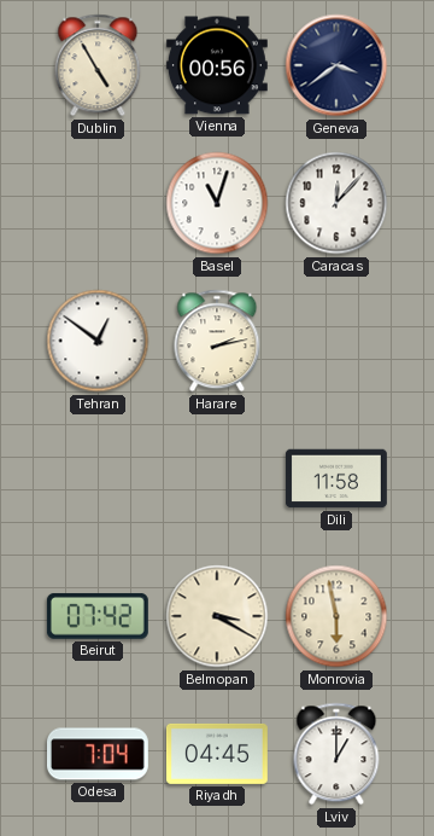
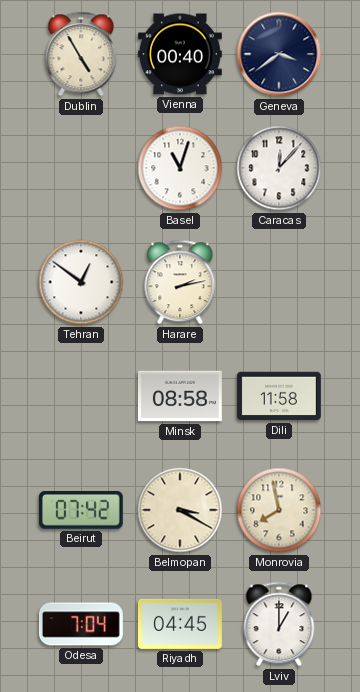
Vienna: 00:56 -> 00:40
Minsk: none -> 08:58
Monrovia: 5:58 -> 7:58
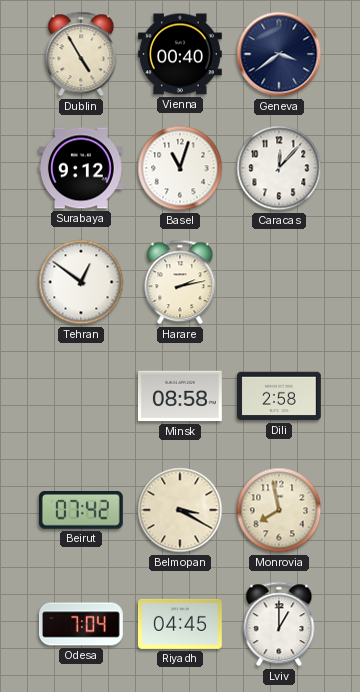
Surabaya: none -> 9:12
Dili: 11:58 -> 2:58
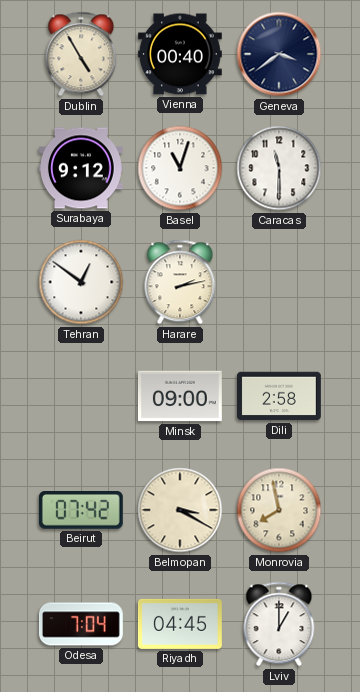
Caracas: 12:07 -> 11:30
Minsk: 08:58 -> 09:00
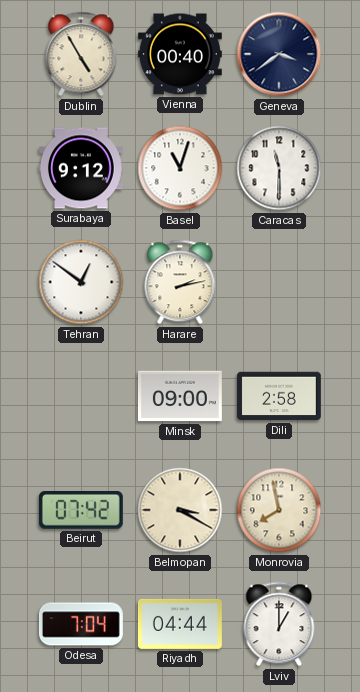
Riyadh: 04:45 -> 04:44
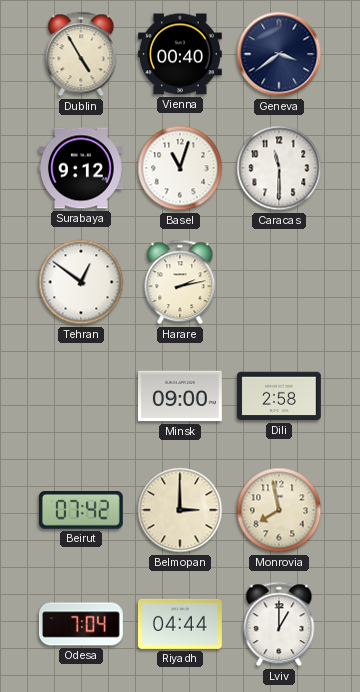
Belmopan: 3:20 -> 3:00
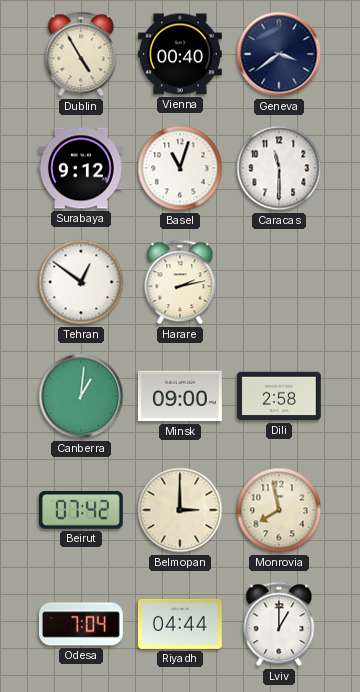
Canberra: none -> 1:01
